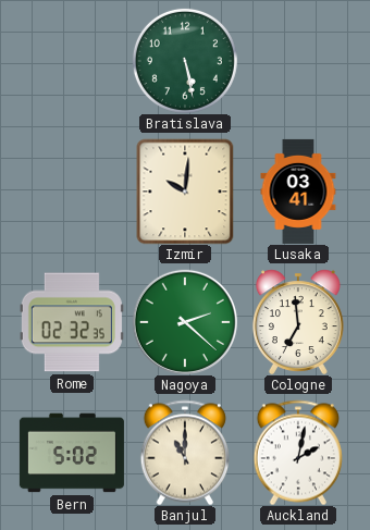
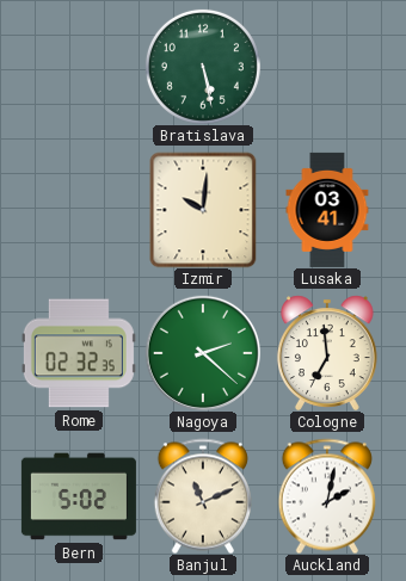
Banjul: 11:00 -> 11:11
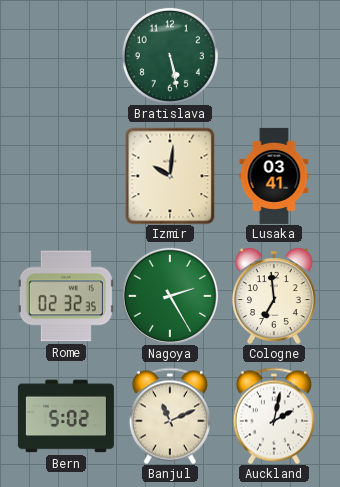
Nagoya: 2:22 -> 2:25
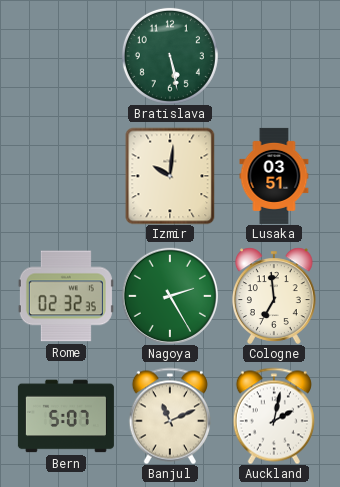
Lusaka: 03:41 -> 03:51
Bern: 5:02 -> 5:07
